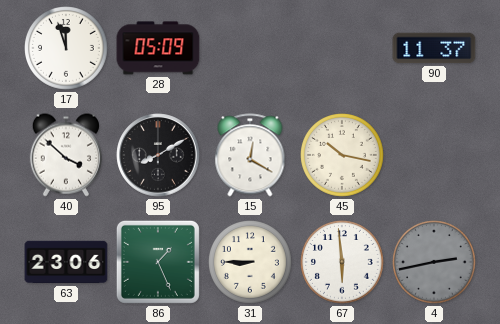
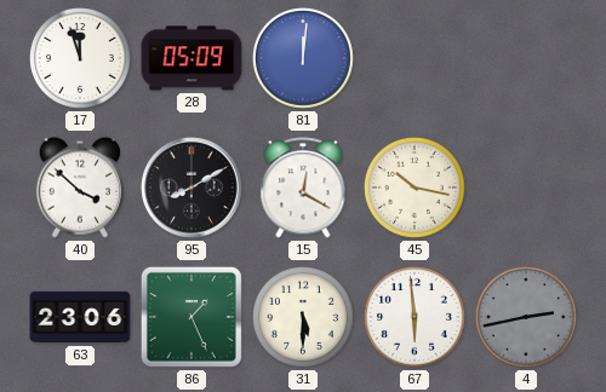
81: none -> 12:01
90: 11:37 -> none
31: 8:45 -> 5:30
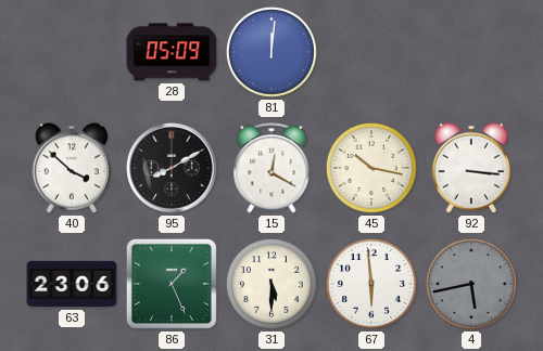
17: 11:57 -> none
92: none -> 3:16
4: 2:43 -> 5:43
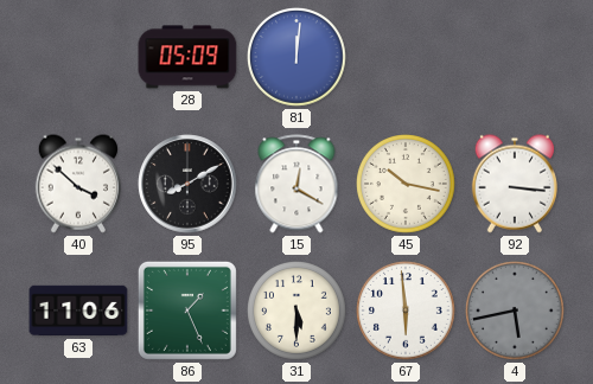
63: 23:06 -> 11:06
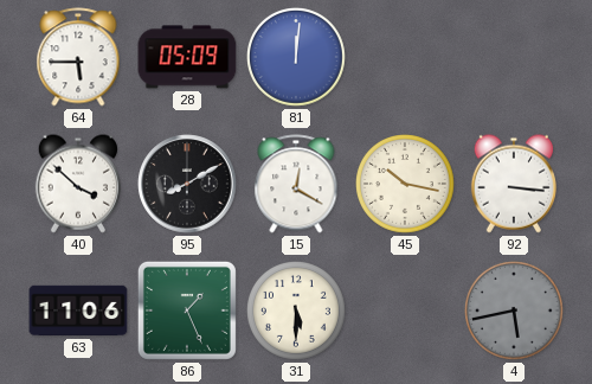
64: none -> 5:45
67: 5:59 -> none
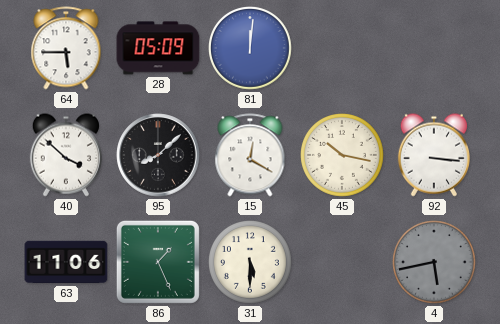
95: 8:10 -> 8:08
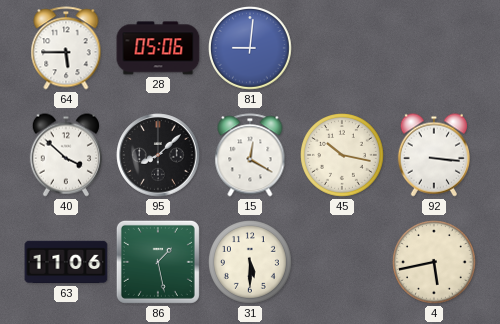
28: 05:09 -> 05:06
81: 12:01 -> 9:01
86: 1:26 -> 1:28
4 dial: grey -> cream
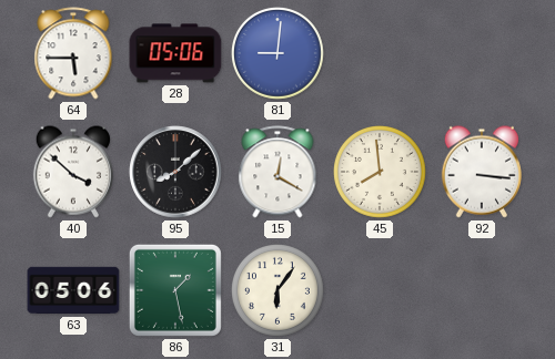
45: 10:17 -> 7:59
63: 11:06 -> 05:06
31: 5:30 -> 6:06
4: 5:43 -> none
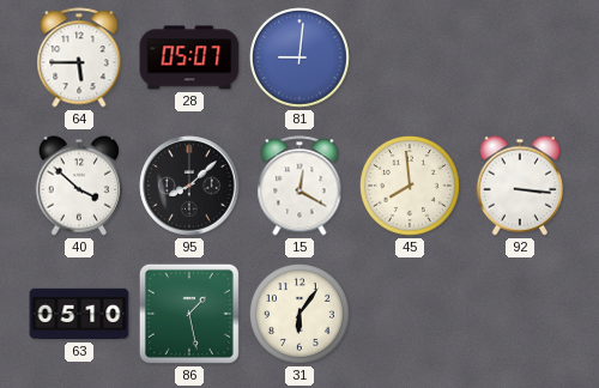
28: 05:06 -> 05:07
63: 05:06 -> 05:10
